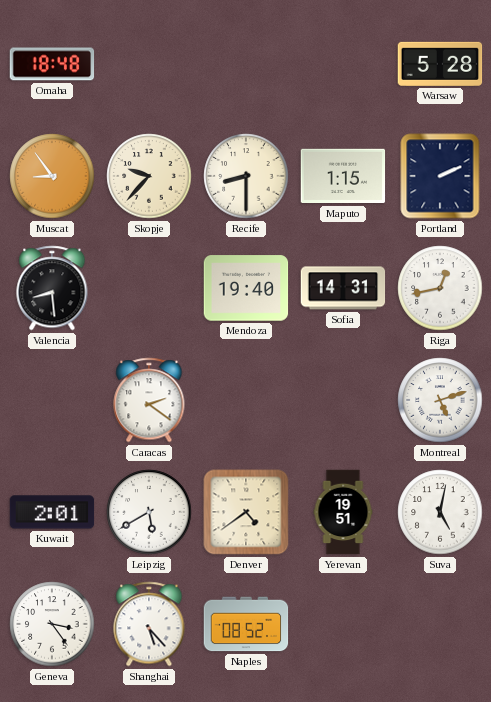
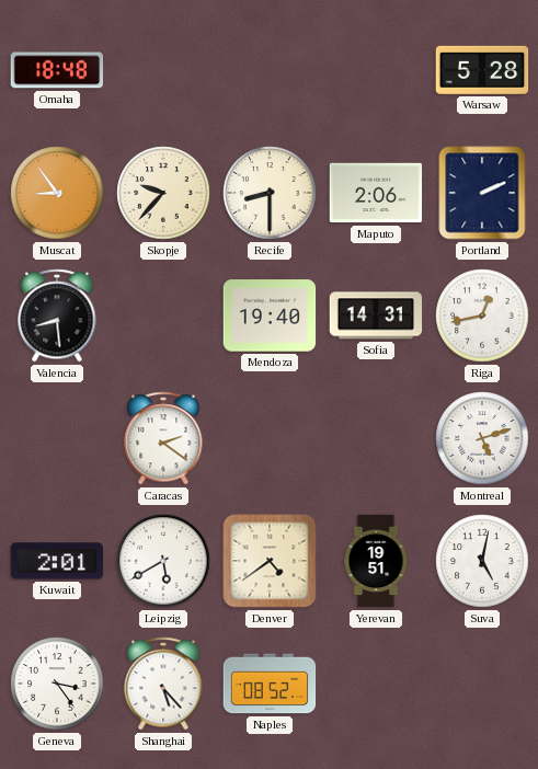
Maputo: 1:15 -> 2:06
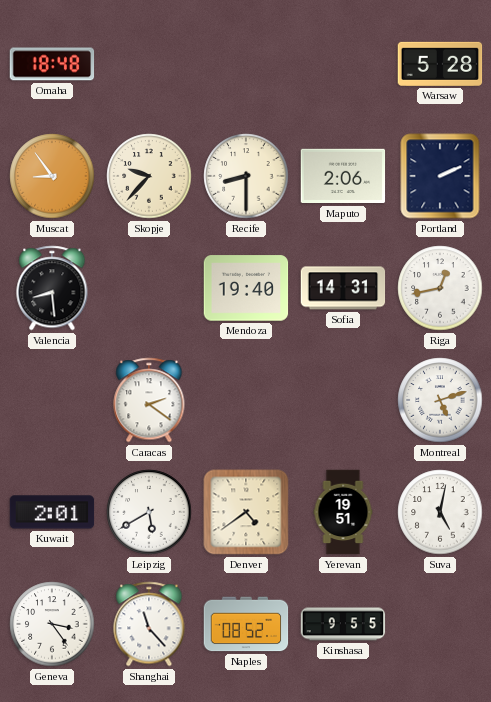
Shanghai: 5:23 -> 11:23
Kinshasa: none -> 9:55
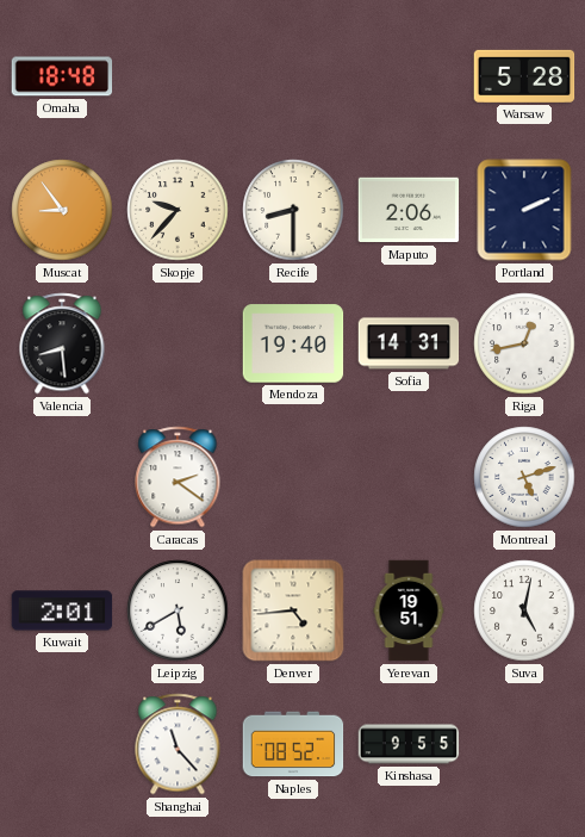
Denver: 4:39 -> 4:44
Geneva: 3:24 -> none
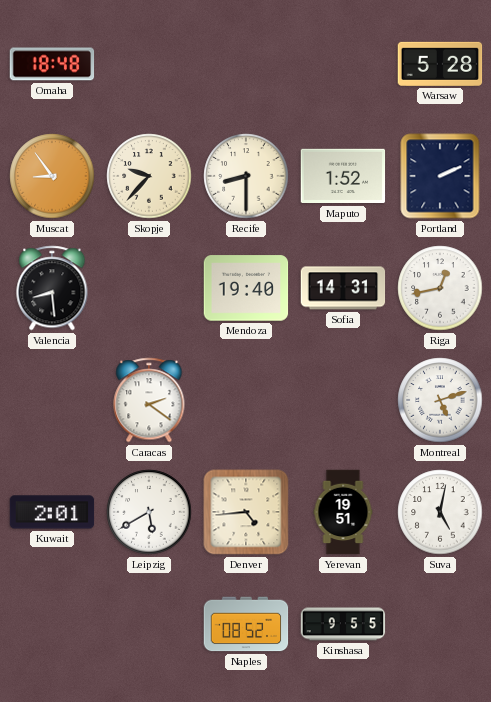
Maputo: 2:06 -> 1:52
Shanghai: 11:23 -> none
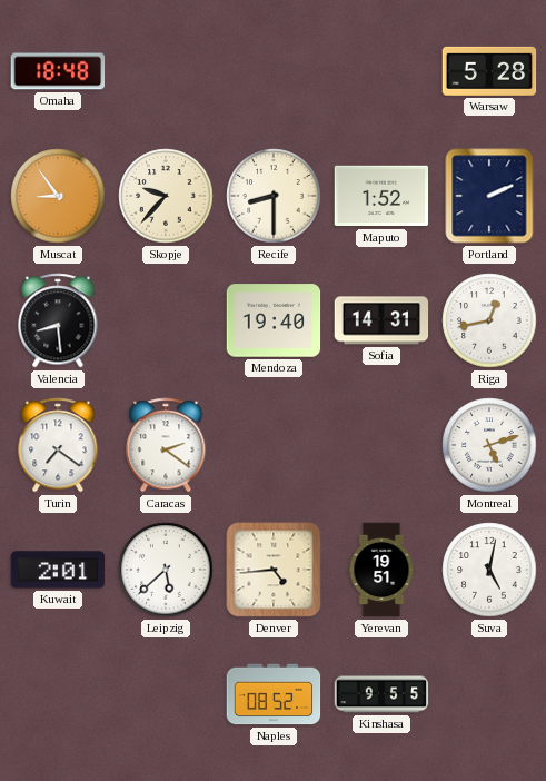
Turin: none -> 7:21
Leipzig: 5:40 -> 5:38
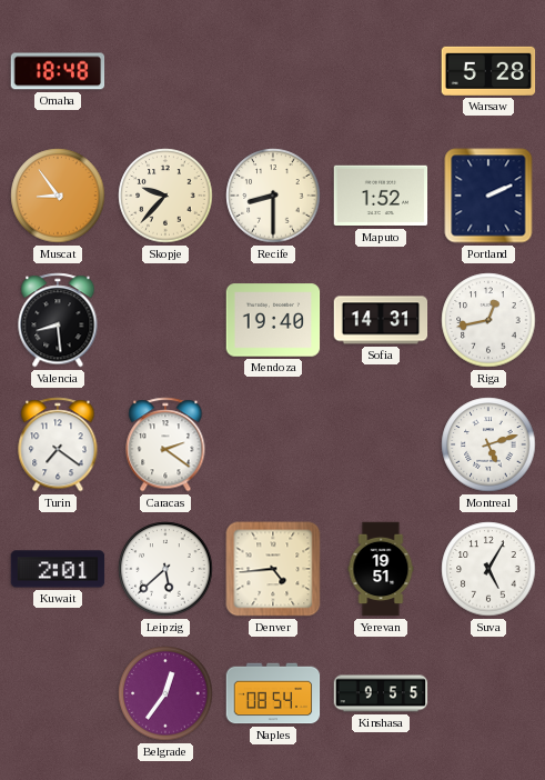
Suva: 5:02 -> 5:05
Belgrade: none -> 12:36
Naples: 08:52 -> 08:54
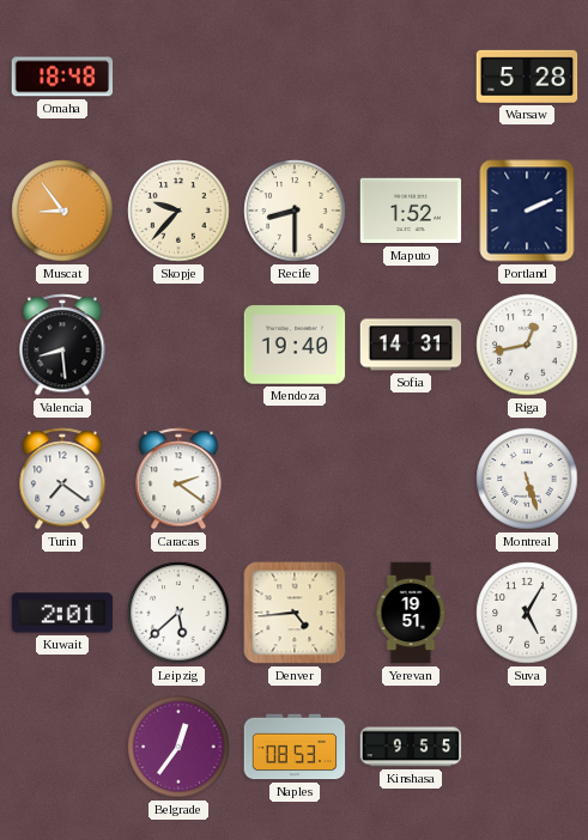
Montreal: 5:12 -> 5:27
Naples: 08:54 -> 08:53
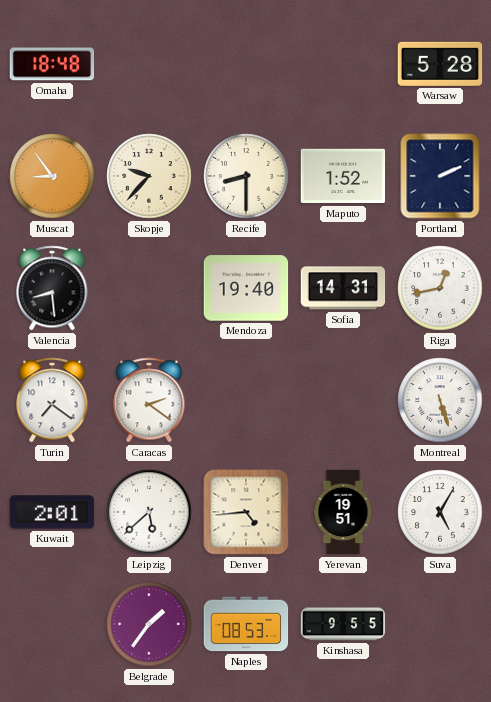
Belgrade: 12:36 -> 1:36
